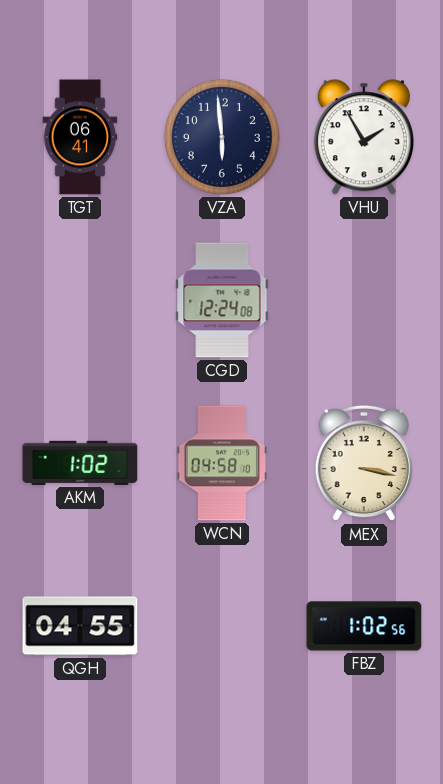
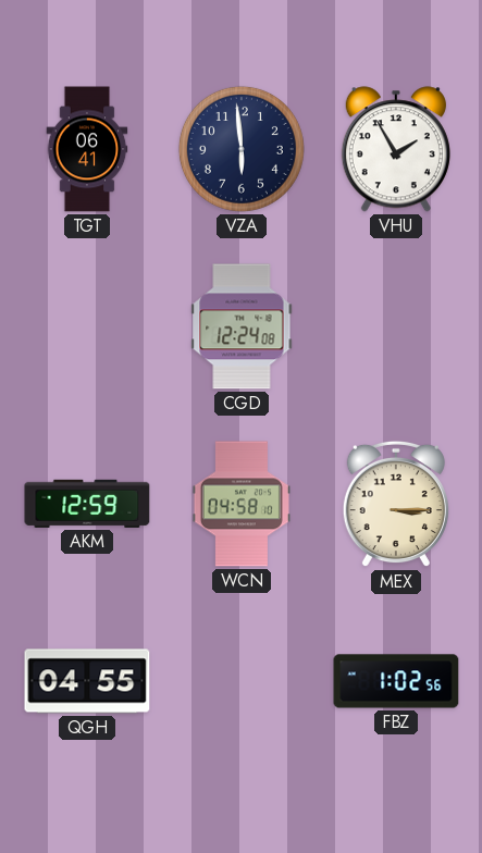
AKM: 1:02 -> 12:59
MEX: 3:17 -> 3:15
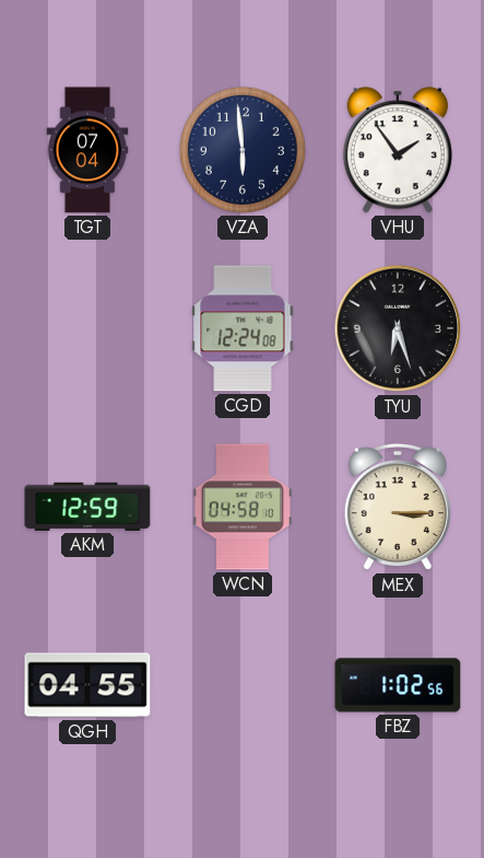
TGT: 06:41 -> 07:04
VHU: 1:55 -> 1:54
TYU: none -> 6:27
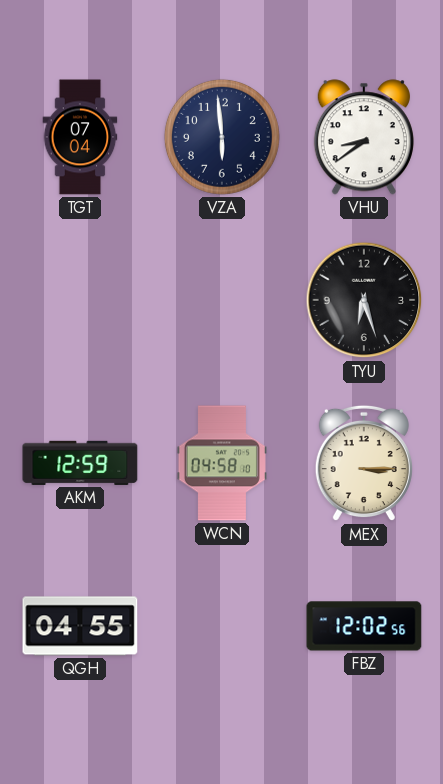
VHU: 1:54 -> 8:39
CGD: 12:24 -> none
FBZ: 1:02 -> 12:02
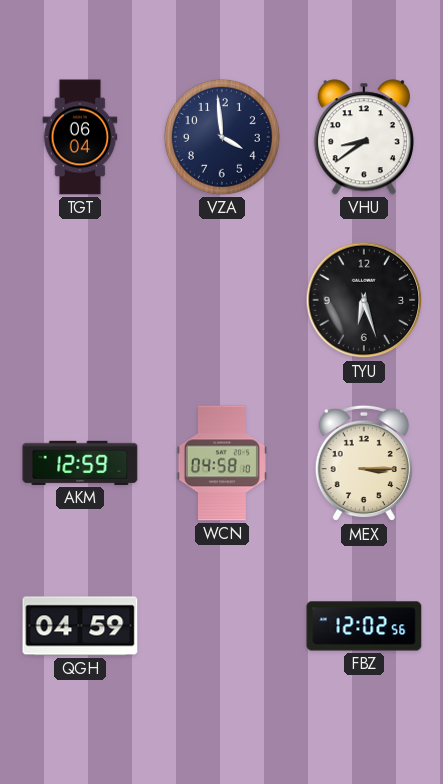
TGT: 07:04 -> 06:04
VZA: 5:59 -> 3:59
QGH: 04:55 -> 04:59
